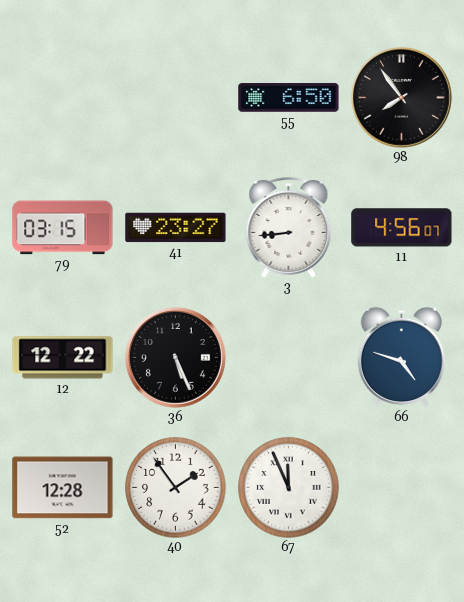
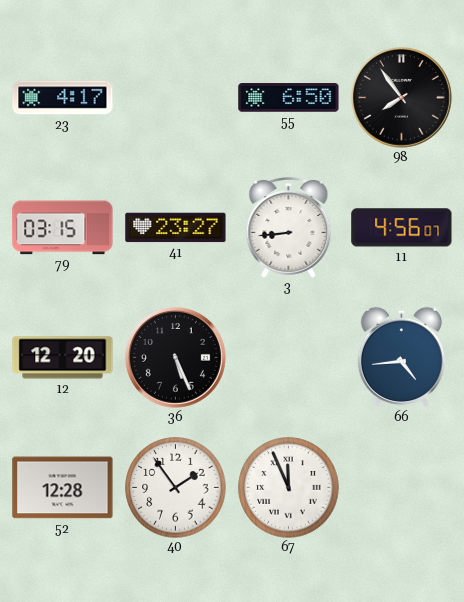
23: none -> 4:17
12: 12:22 -> 12:20
66: 4:48 -> 4:44
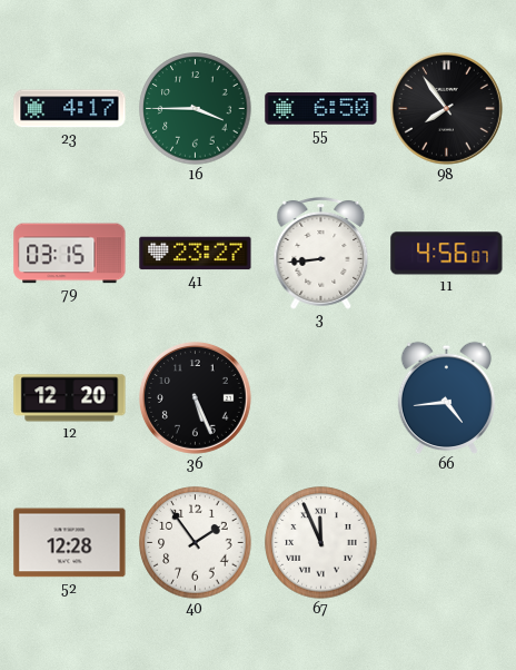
16: none -> 3:45
